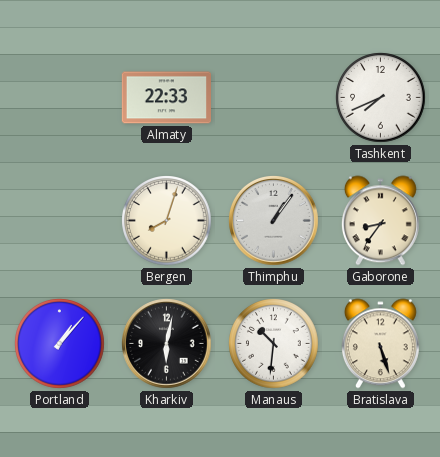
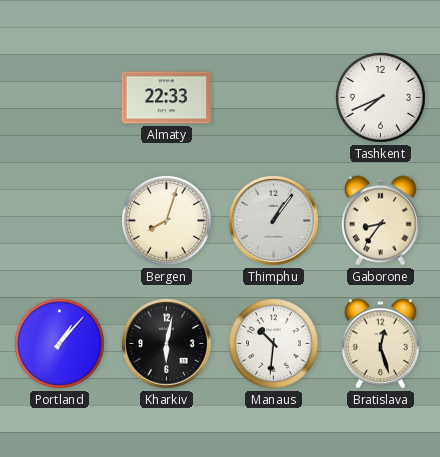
Bratislava: 5:27 -> 12:27
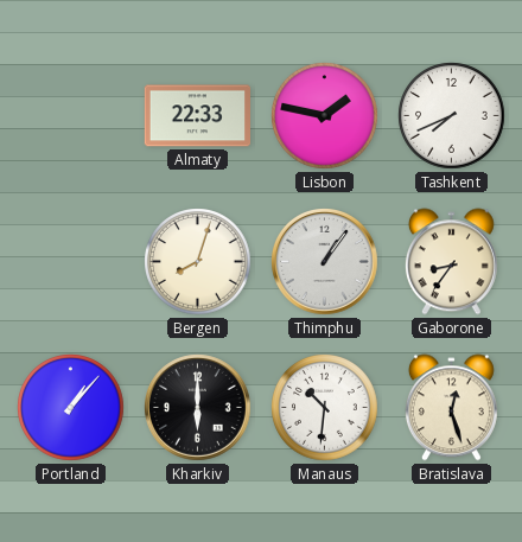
Lisbon: none -> 1:47
Kharkiv: 6:02 -> 6:00
